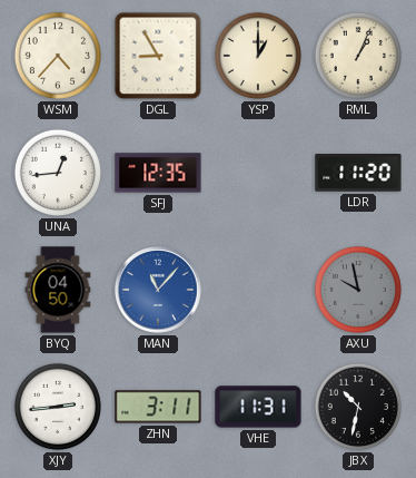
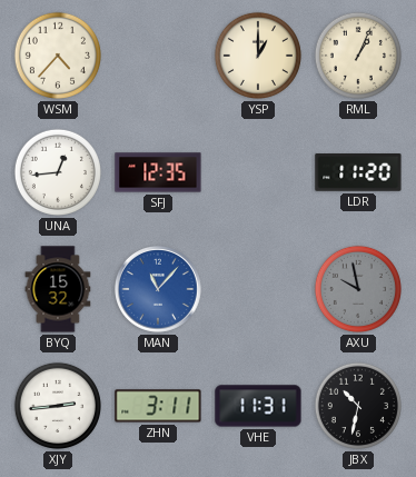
DGL: 8:55 -> none
BYQ: 04:50 -> 15:32
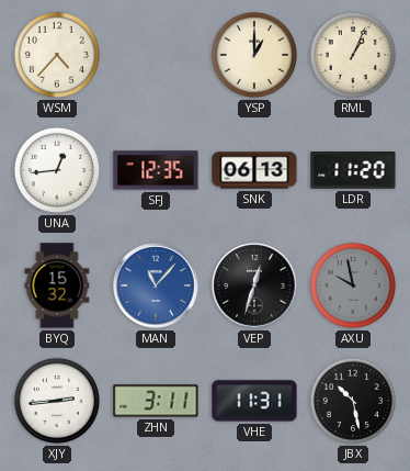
SNK: none -> 06:13
VEP: none -> 12:33
JBX: 10:32 -> 10:28
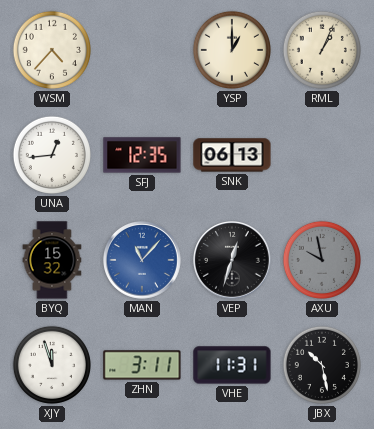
LDR: 11:20 -> none
XJY: 2:44 -> 11:57
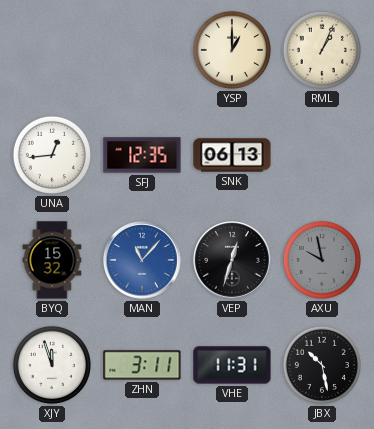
WSM: 4:37 -> none
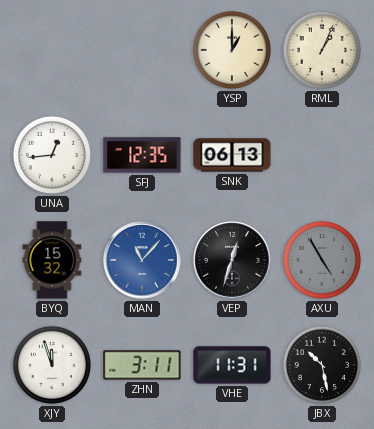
AXU: 9:58 -> 4:55
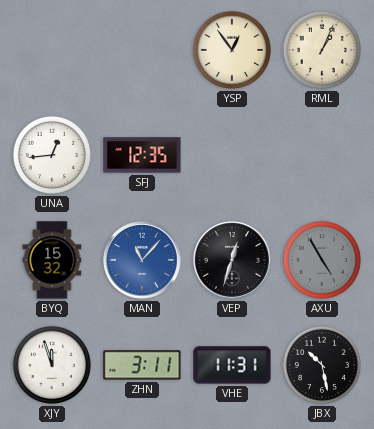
YSP: 1:00 -> 12:54
SNK: 06:13 -> none
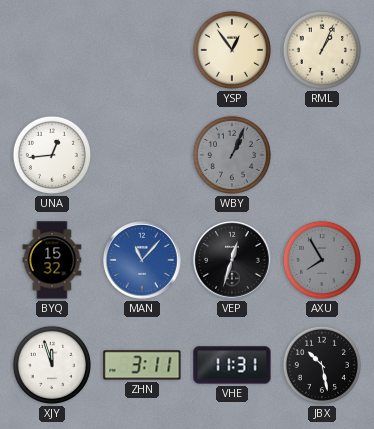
SFJ: 12:35 -> none
WBY: none -> 1:04
AXU: 4:55 -> 7:55
